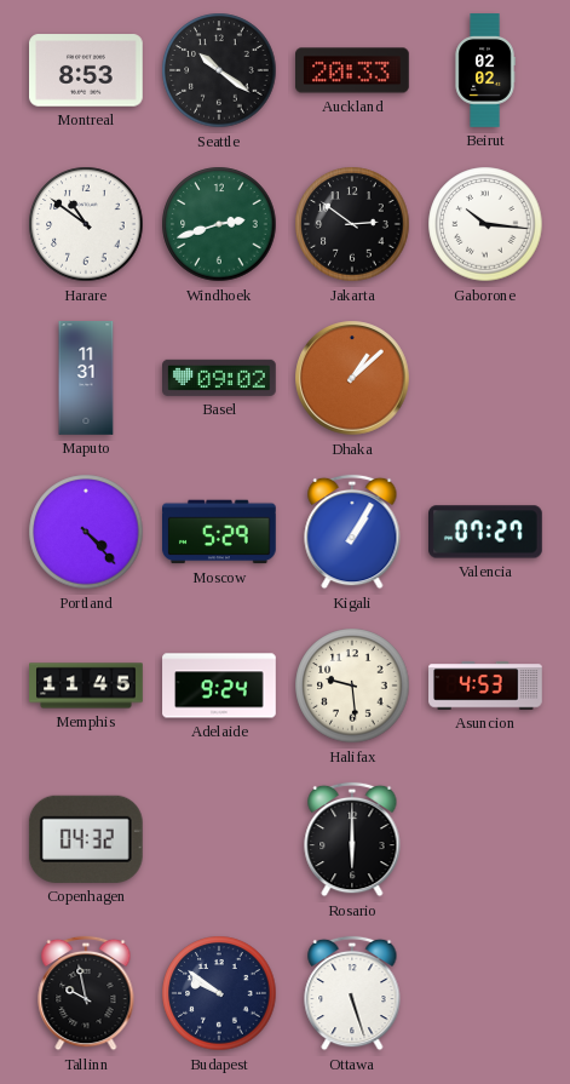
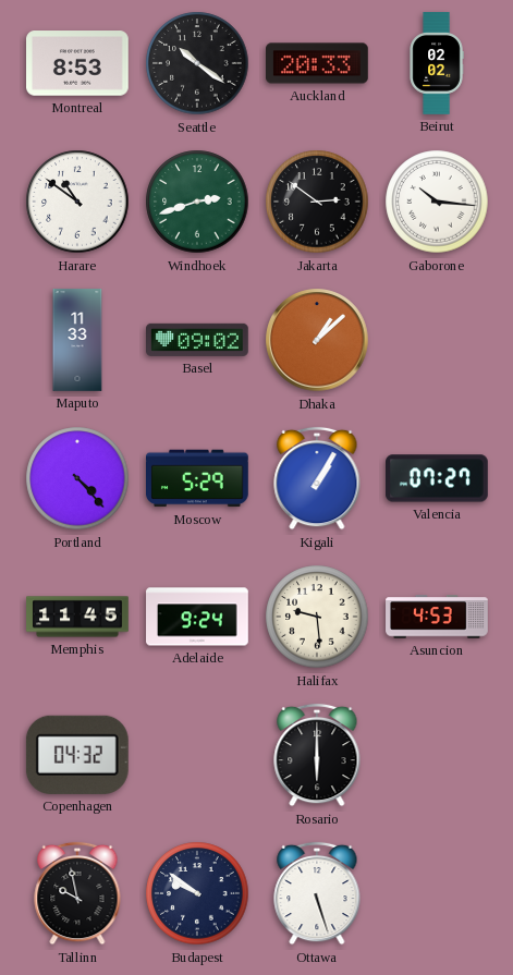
Maputo: 11:31 -> 11:33
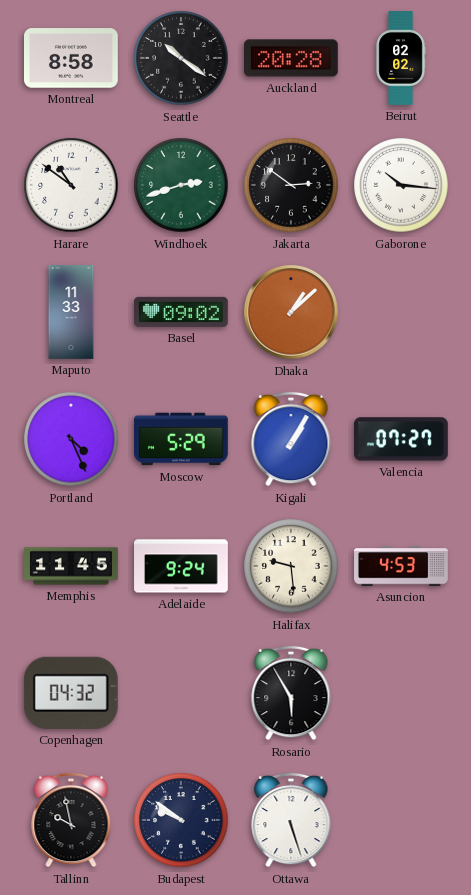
Montreal: 8:53 -> 8:58
Auckland: 20:33 -> 20:28
Portland: 4:23 -> 4:26
Rosario: 6:00 -> 5:55
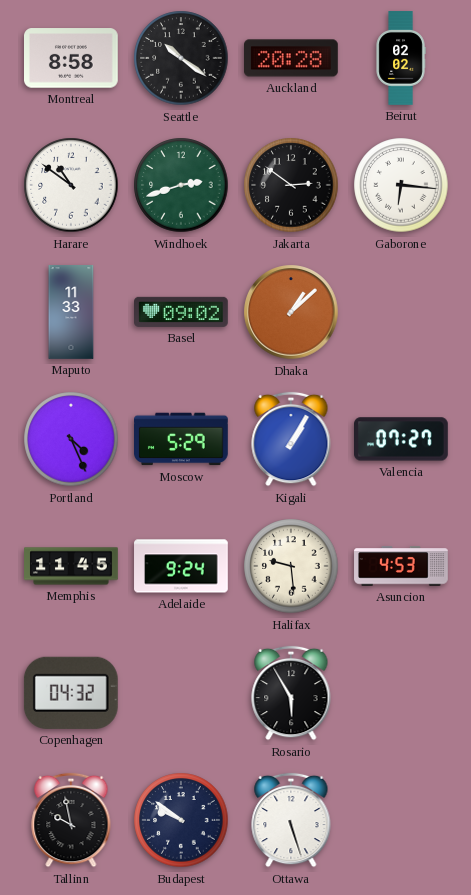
Gaborone: 10:16 -> 6:16
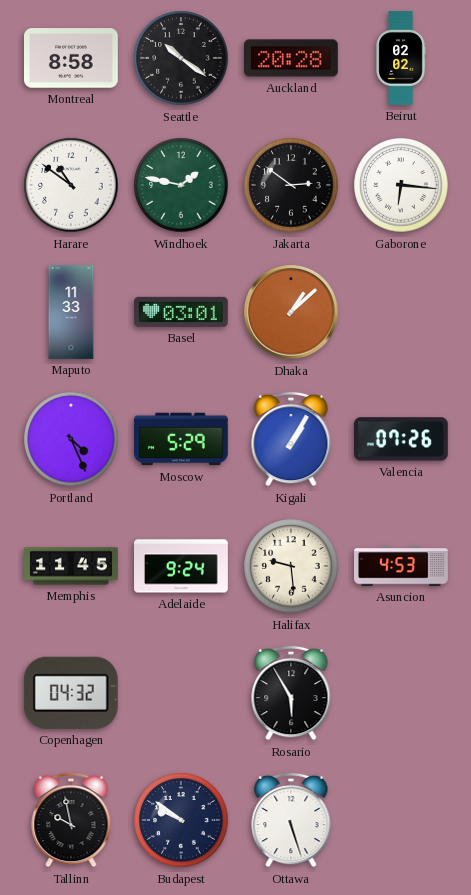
Windhoek: 2:42 -> 1:47
Basel: 09:02 -> 03:01
Valencia: 07:27 -> 07:26
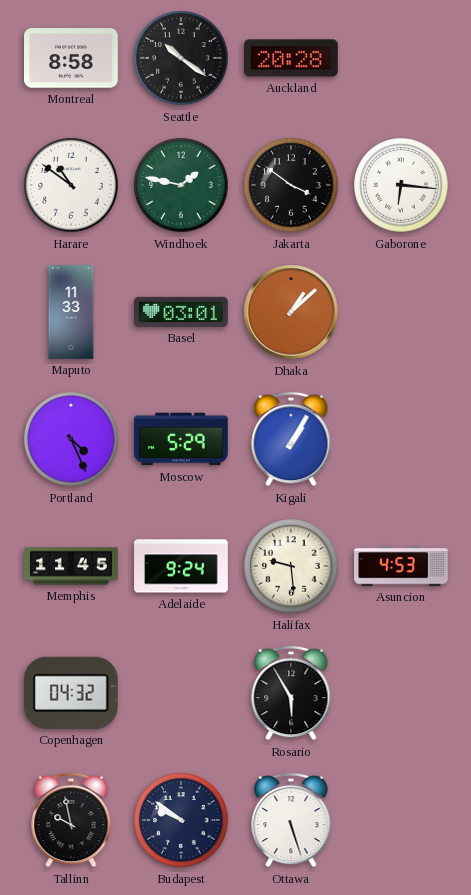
Beirut: 02:02 -> none
Jakarta: 2:51 -> 3:51
Valencia: 07:26 -> none
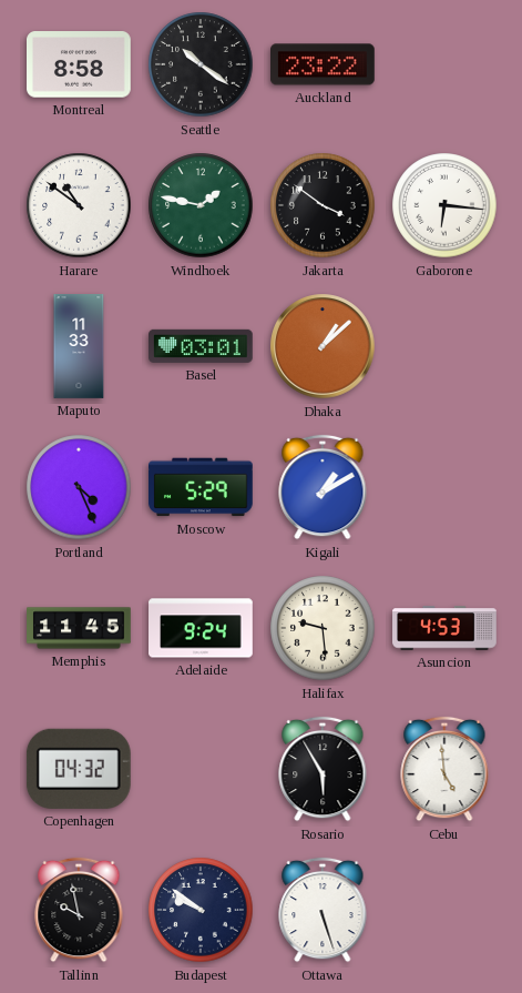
Auckland: 20:28 -> 23:22
Kigali: 1:05 -> 1:10
Cebu: none -> 4:59
